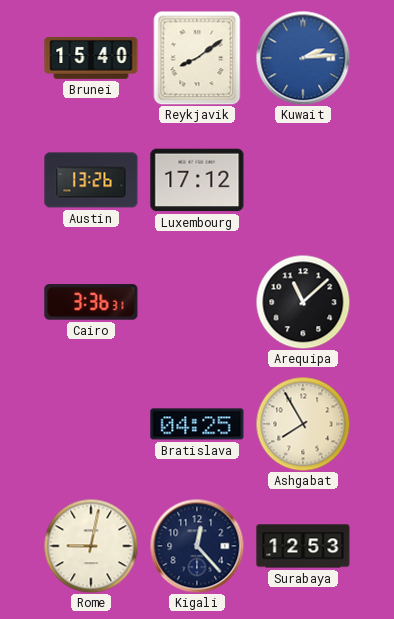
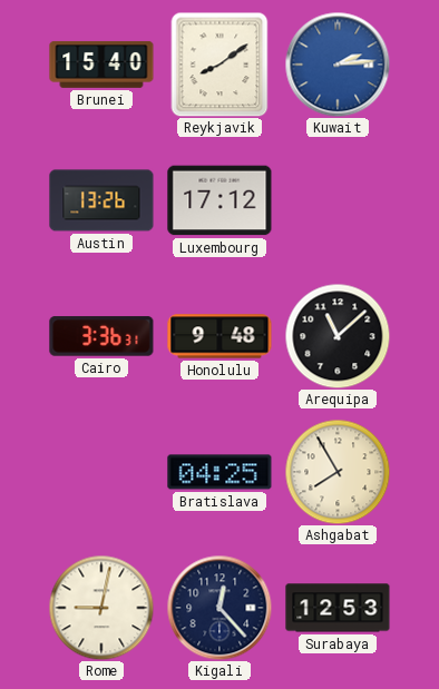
Honolulu: none -> 9:48
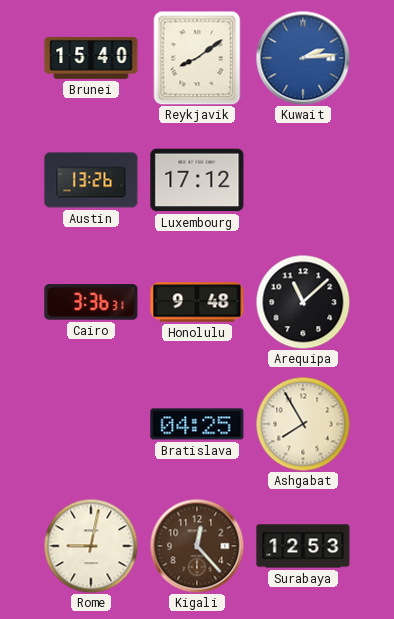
Kigali dial: navy -> brown
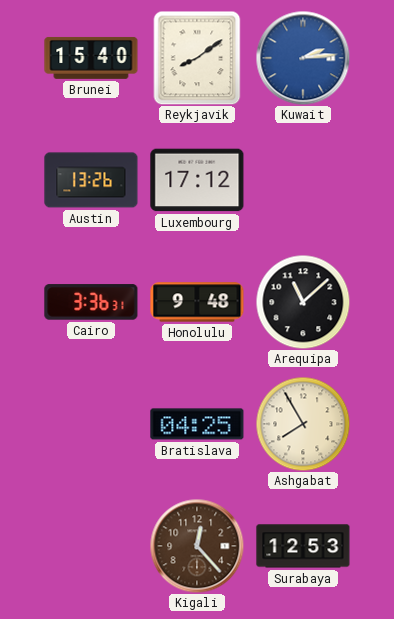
Rome: 9:02 -> none
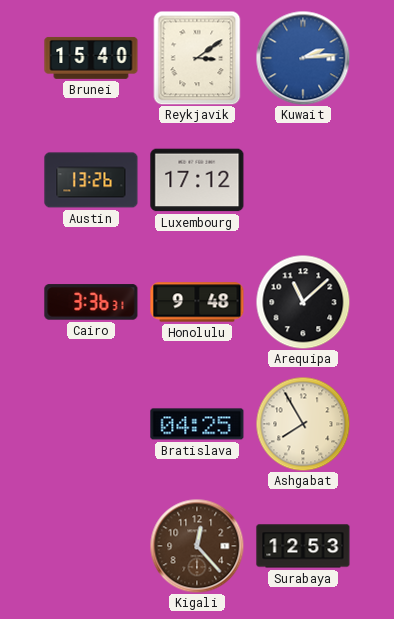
Reykjavik: 8:09 -> 3:09
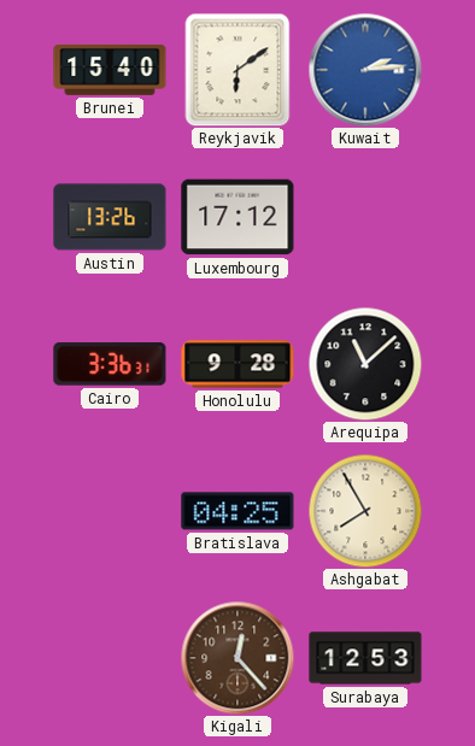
Reykjavik: 3:09 -> 6:09
Honolulu: 9:48 -> 9:28
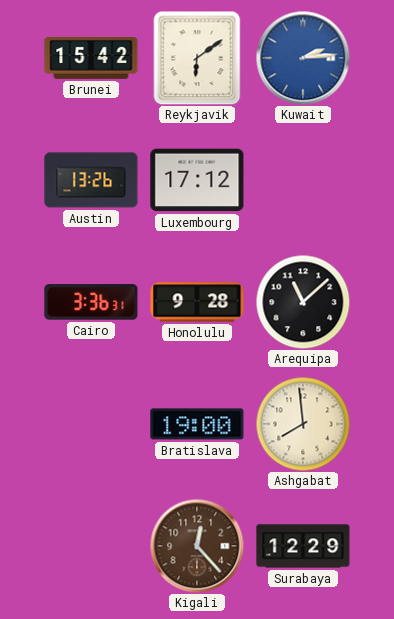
Brunei: 15:40 -> 15:42
Bratislava: 04:25 -> 19:00
Ashgabat: 7:55 -> 7:59
Surabaya: 12:53 -> 12:29
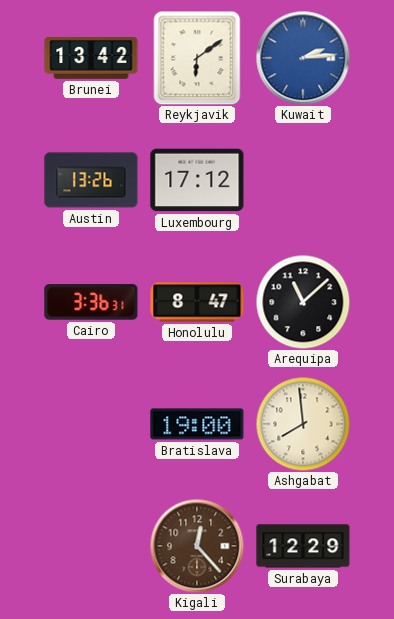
Brunei: 15:42 -> 13:42
Honolulu: 9:28 -> 8:47
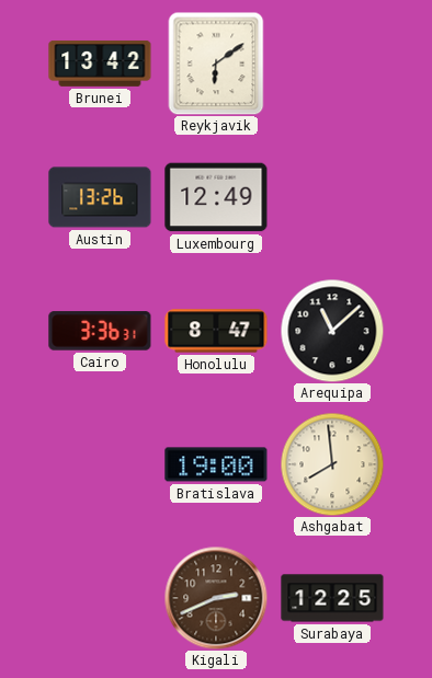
Kuwait: 2:14 -> none
Luxembourg: 17:12 -> 12:49
Kigali: 12:23 -> 2:41
Surabaya: 12:29 -> 12:25
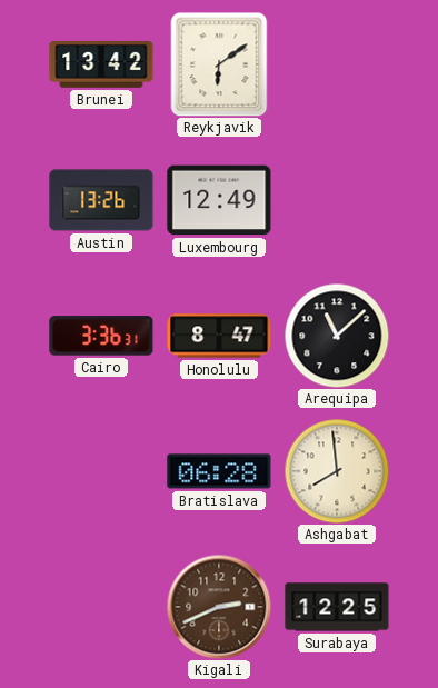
Bratislava: 19:00 -> 06:28
